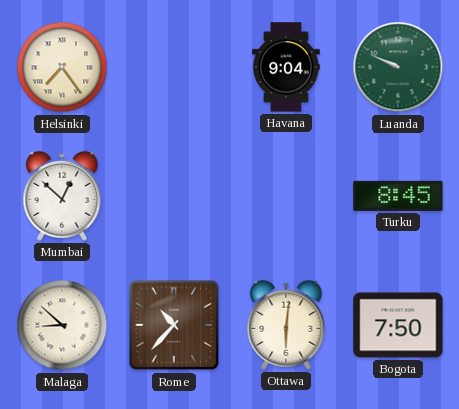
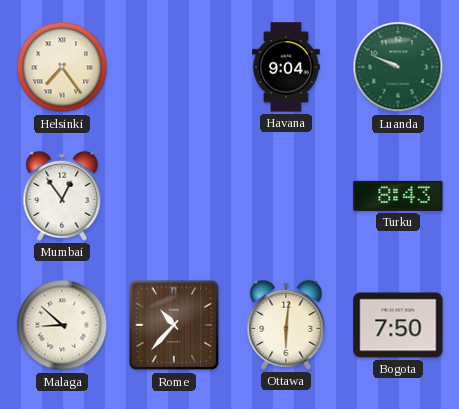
Mumbai: 12:52 -> 12:54
Turku: 8:45 -> 8:43
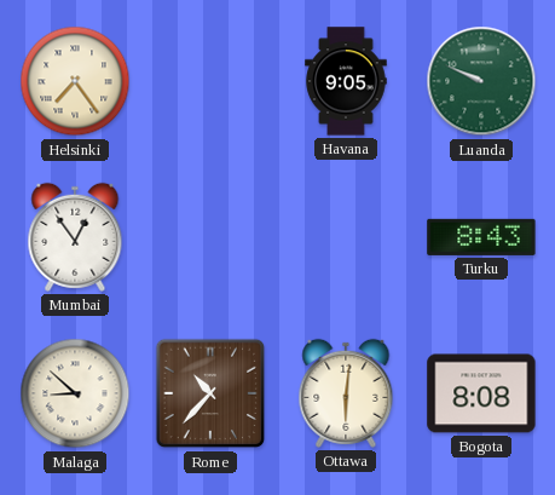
Havana: 9:04 -> 9:05
Bogota: 7:50 -> 8:08
